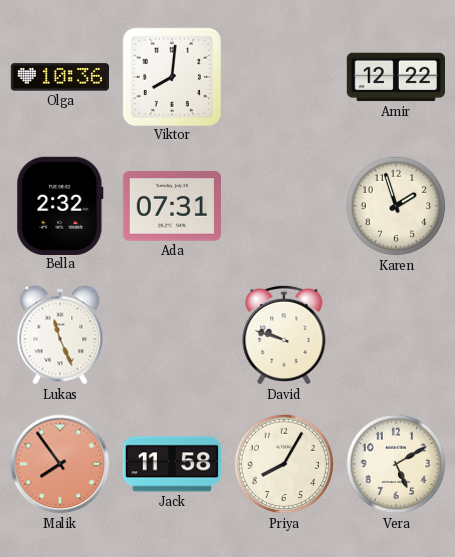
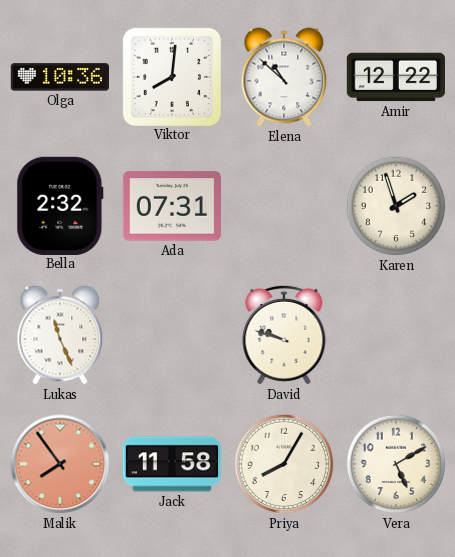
Elena: none -> 10:52
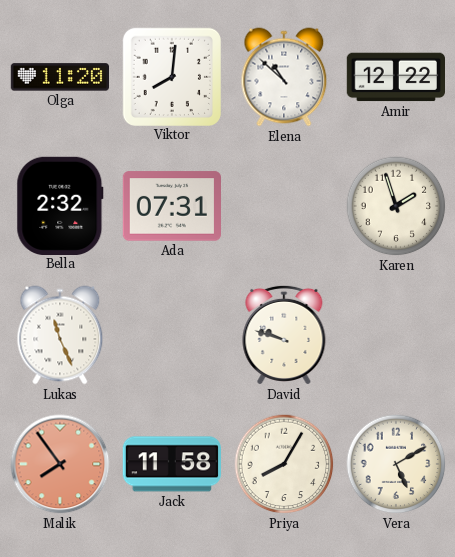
Olga: 10:36 -> 11:20
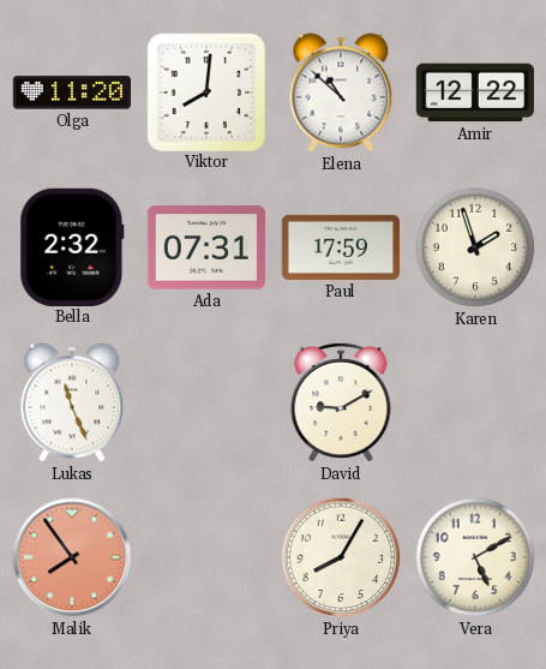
Paul: none -> 17:59
David: 9:48 -> 9:10
Jack: 11:58 -> none
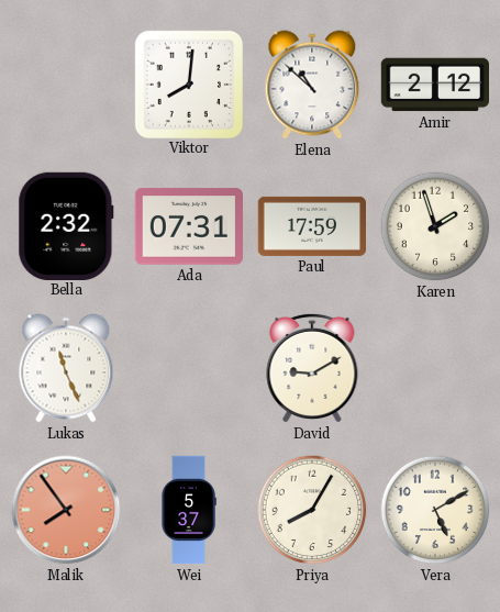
Olga: 11:20 -> none
Amir: 12:22 -> 2:12
Wei: none -> 5:37
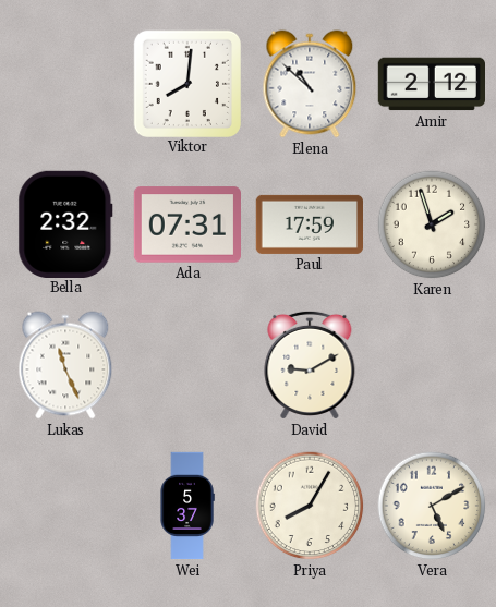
Malik: 7:54 -> none
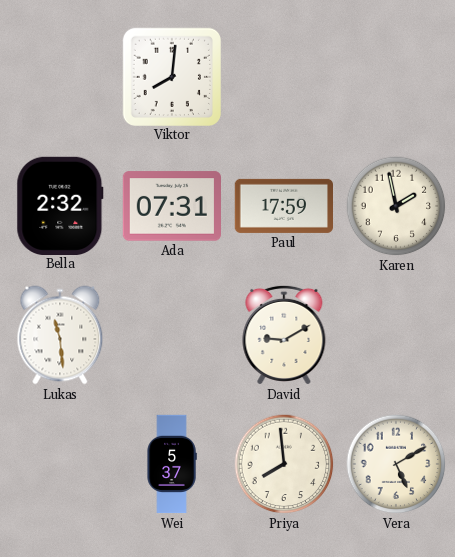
Elena: 10:52 -> none
Amir: 2:12 -> none
Karen: 1:57 -> 1:58
Lukas: 11:26 -> 11:29
Priya: 8:05 -> 7:59
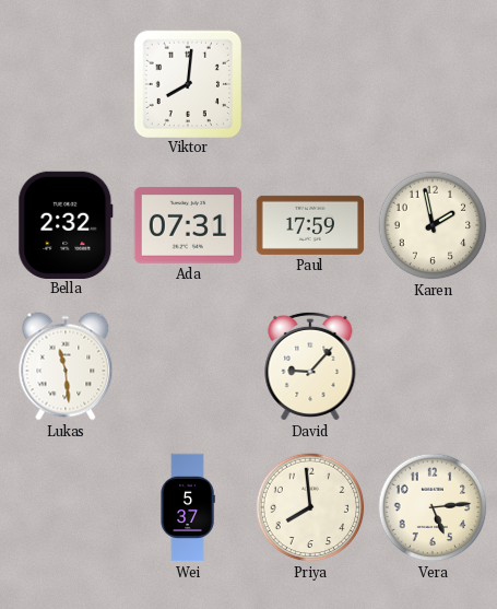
David: 9:10 -> 9:07
Vera: 5:10 -> 5:14
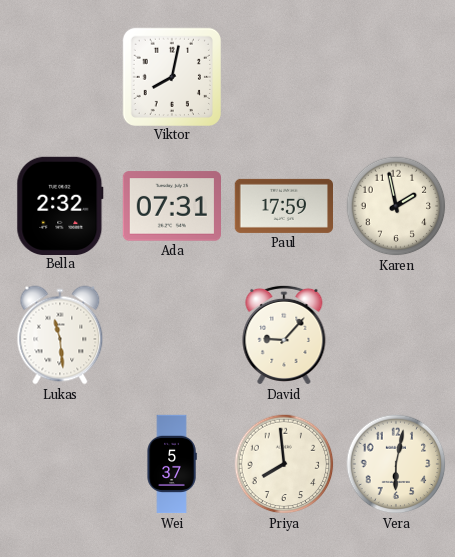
Viktor: 8:01 -> 8:02
Vera: 5:14 -> 6:02
